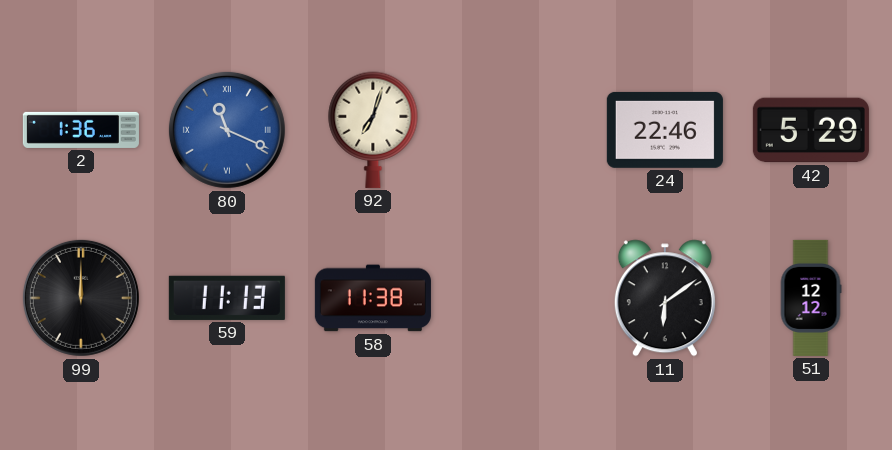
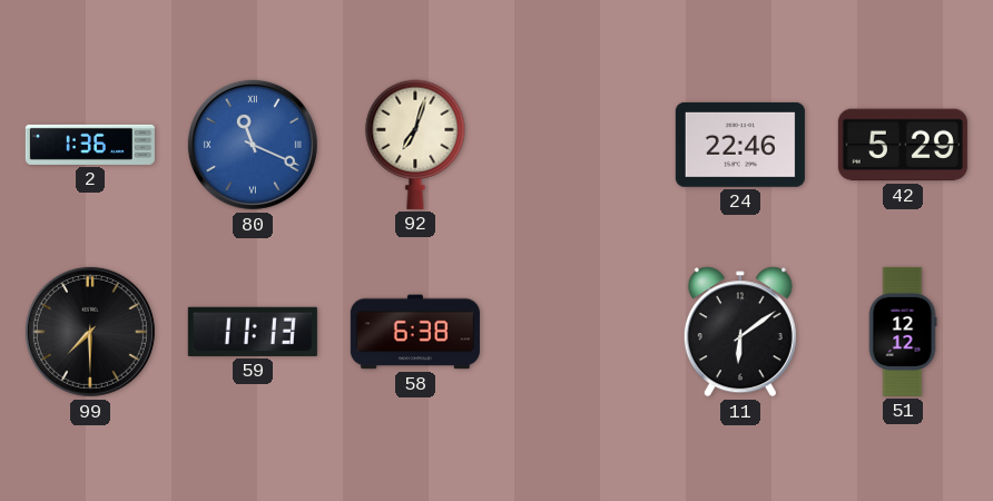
99: 12:00 -> 7:30
58: 11:38 -> 6:38
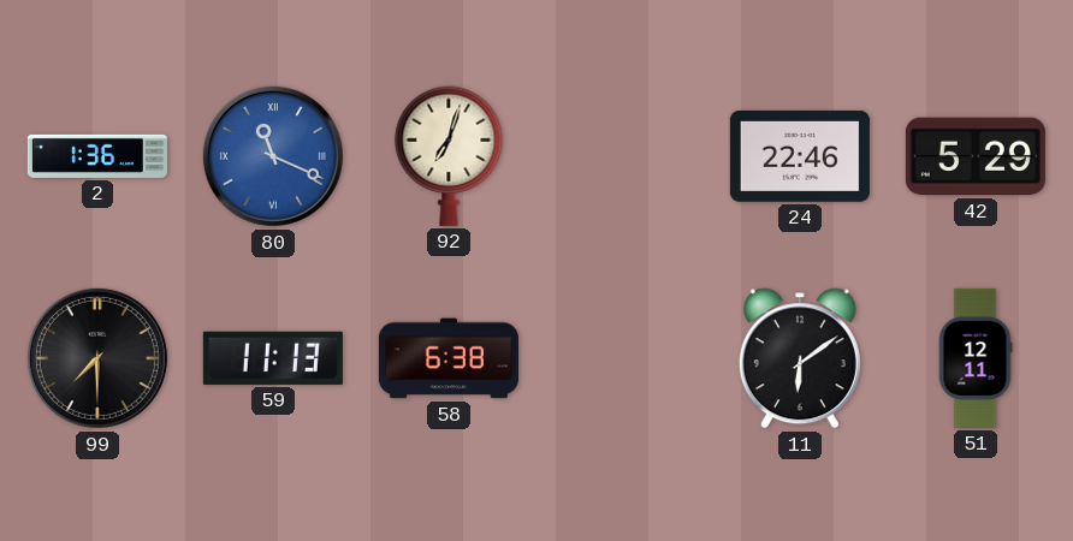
51: 12:12 -> 12:11
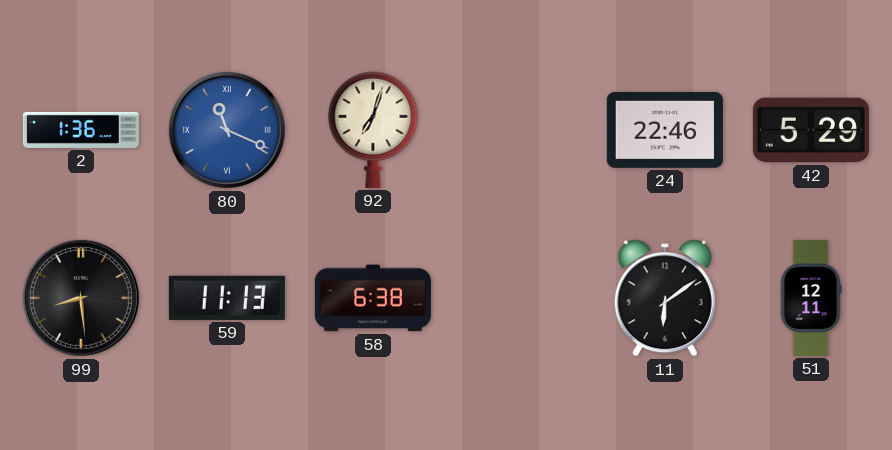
99: 7:30 -> 8:29
